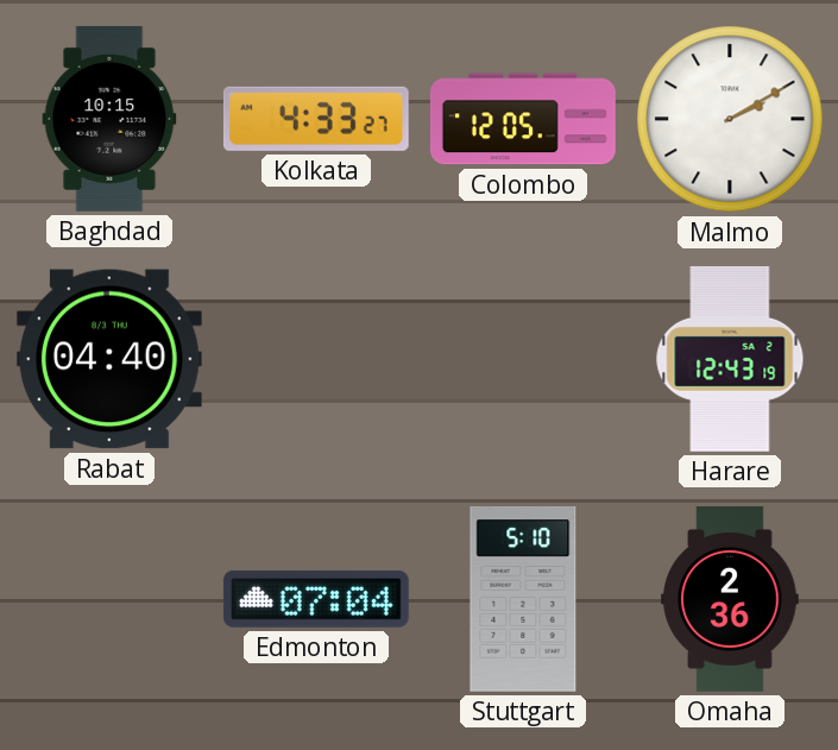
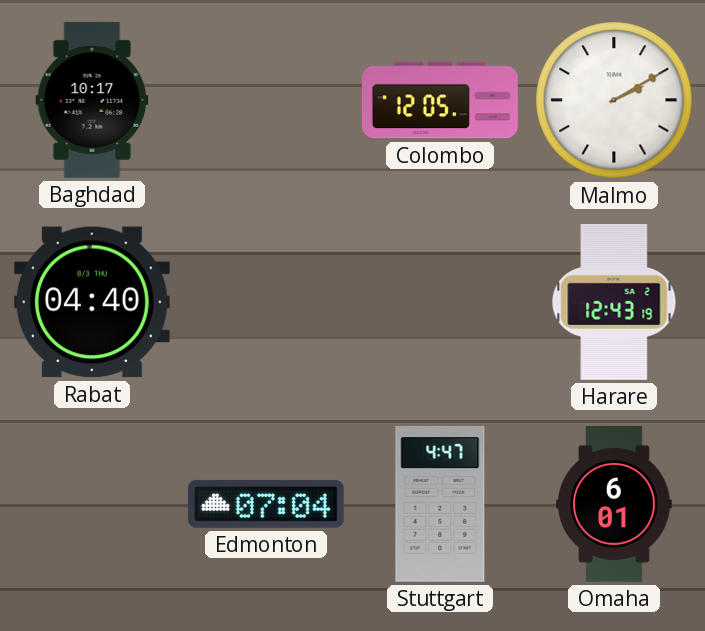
Baghdad: 10:15 -> 10:17
Kolkata: 4:33 -> none
Stuttgart: 5:10 -> 4:47
Omaha: 2:36 -> 6:01
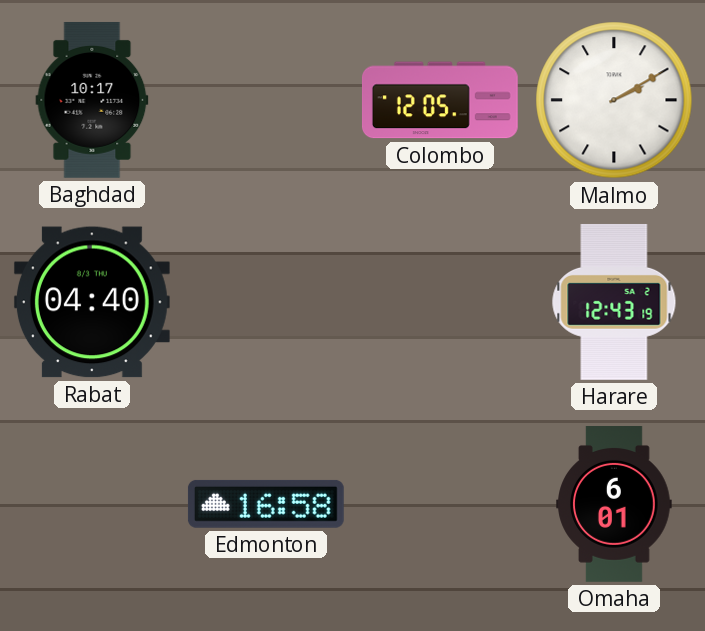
Edmonton: 07:04 -> 16:58
Stuttgart: 4:47 -> none
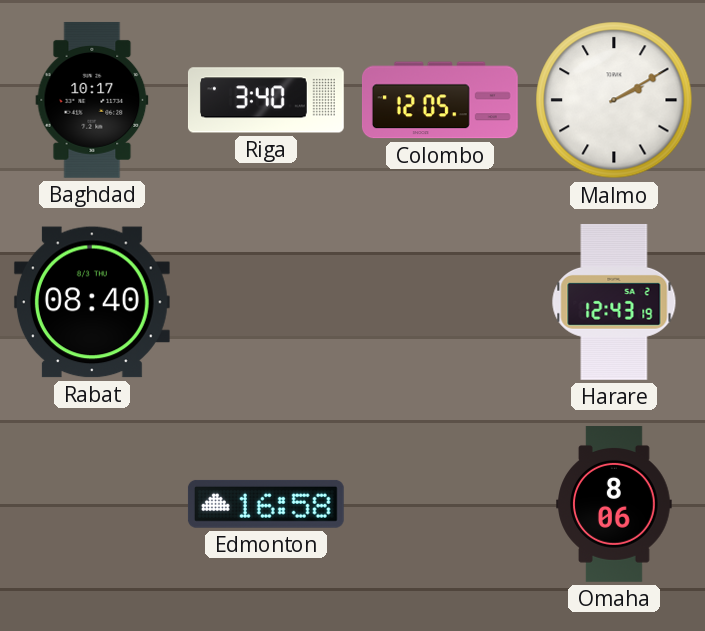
Riga: none -> 3:40
Rabat: 04:40 -> 08:40
Omaha: 6:01 -> 8:06
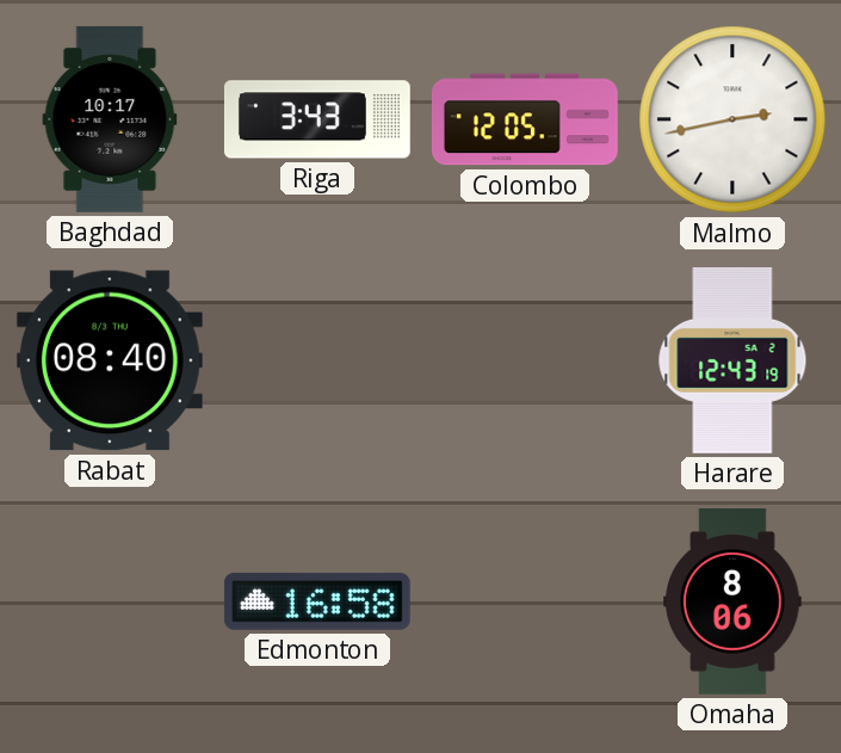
Riga: 3:40 -> 3:43
Malmo: 2:10 -> 2:43
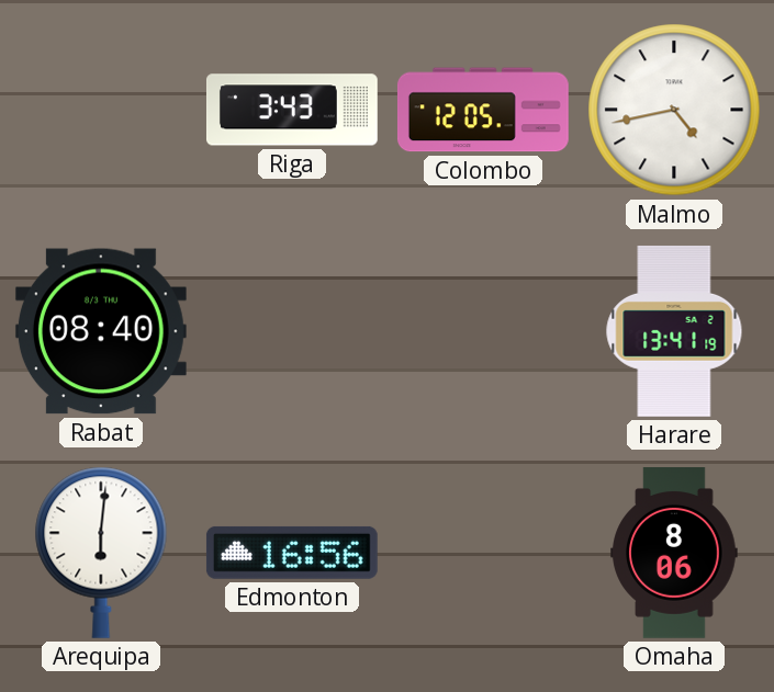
Baghdad: 10:17 -> none
Malmo: 2:43 -> 4:43
Harare: 12:43 -> 13:41
Arequipa: none -> 6:01
Edmonton: 16:58 -> 16:56
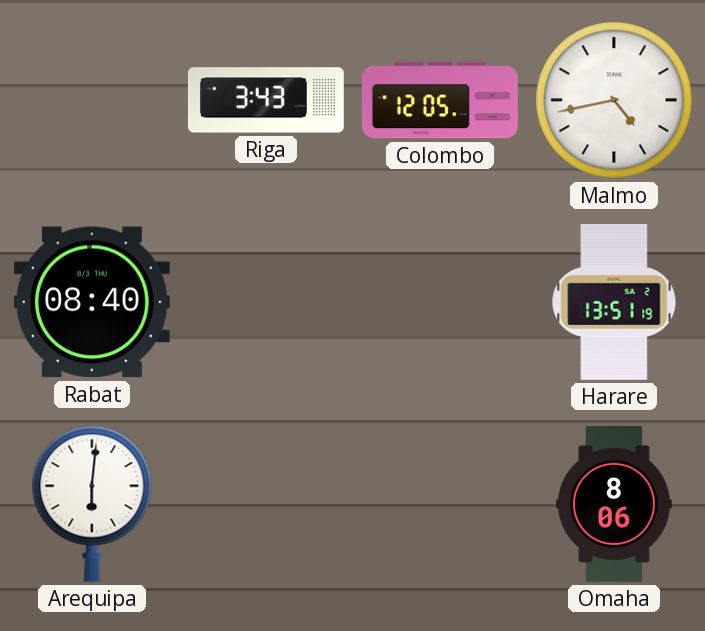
Harare: 13:41 -> 13:51
Edmonton: 16:56 -> none
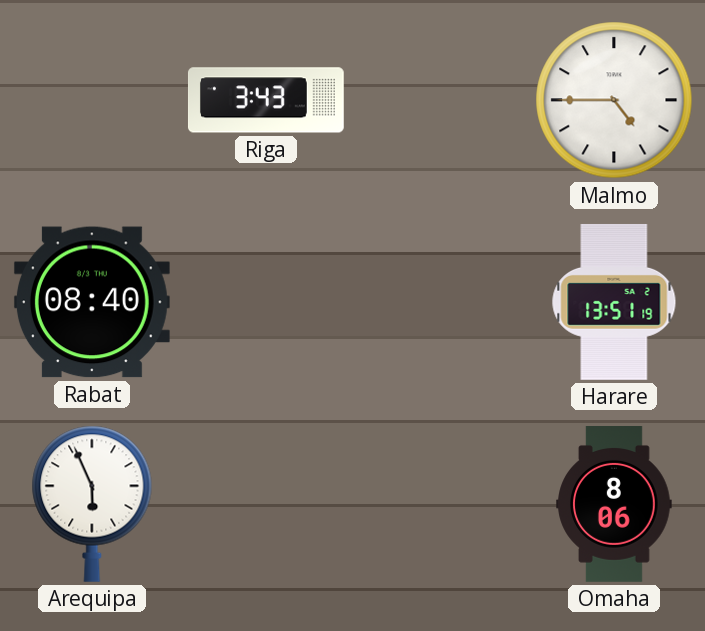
Colombo: 12:05 -> none
Malmo: 4:43 -> 4:45
Arequipa: 6:01 -> 5:56
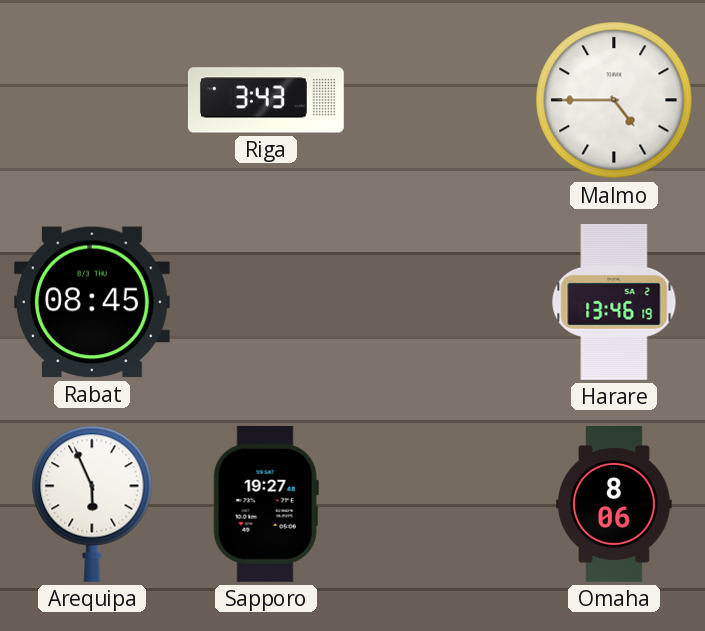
Rabat: 08:40 -> 08:45
Harare: 13:51 -> 13:46
Sapporo: none -> 19:27
